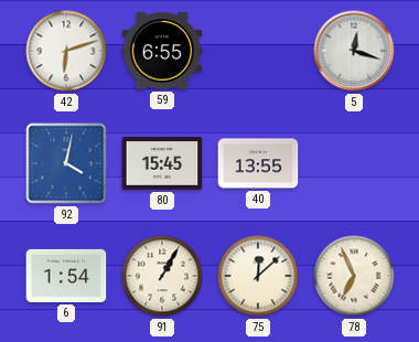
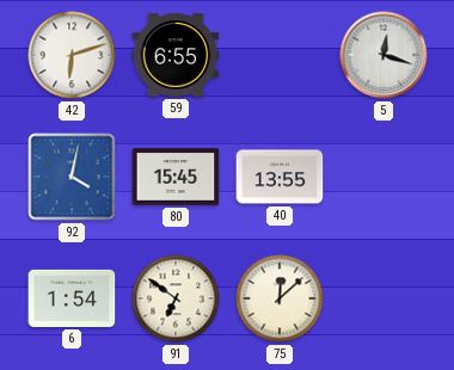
91: 1:05 -> 6:51
78: 6:56 -> none
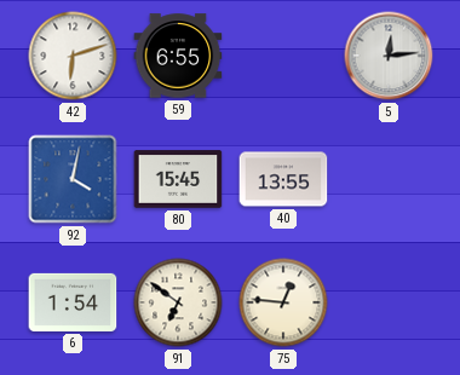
5: 12:18 -> 12:14
75: 12:08 -> 12:46
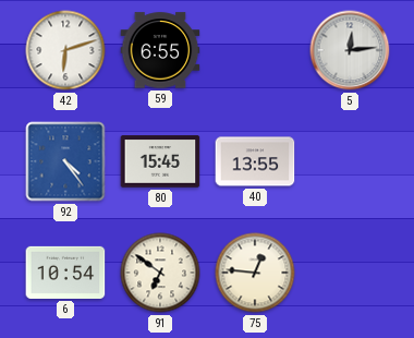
92: 4:02 -> 4:24
6: 1:54 -> 10:54
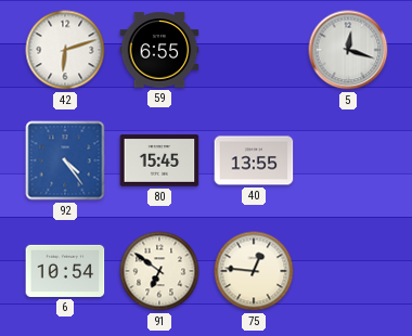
5: 12:14 -> 12:18
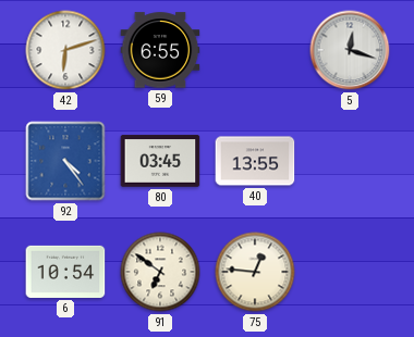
80: 15:45 -> 03:45
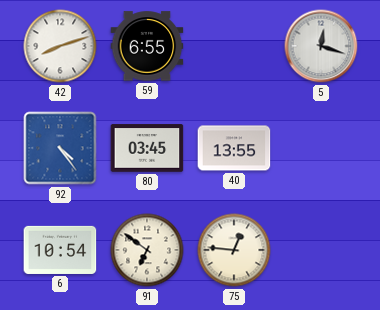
42: 6:12 -> 8:12
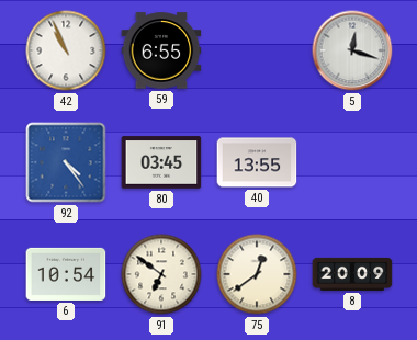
42: 8:12 -> 10:56
75: 12:46 -> 12:39
8: none -> 20:09
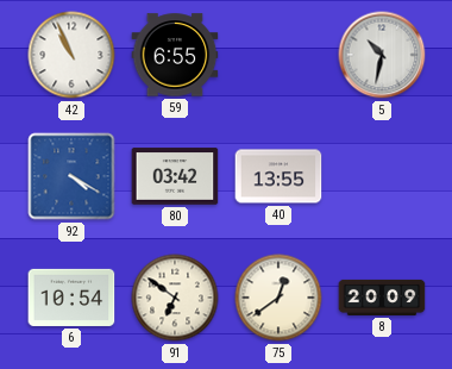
5: 12:18 -> 10:32
92: 4:24 -> 4:20
80: 03:45 -> 03:42
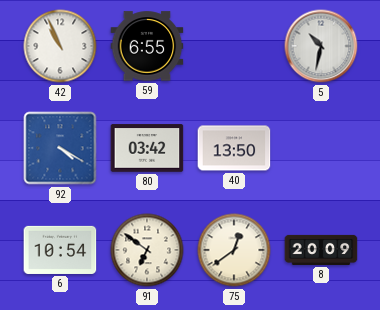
40: 13:55 -> 13:50
